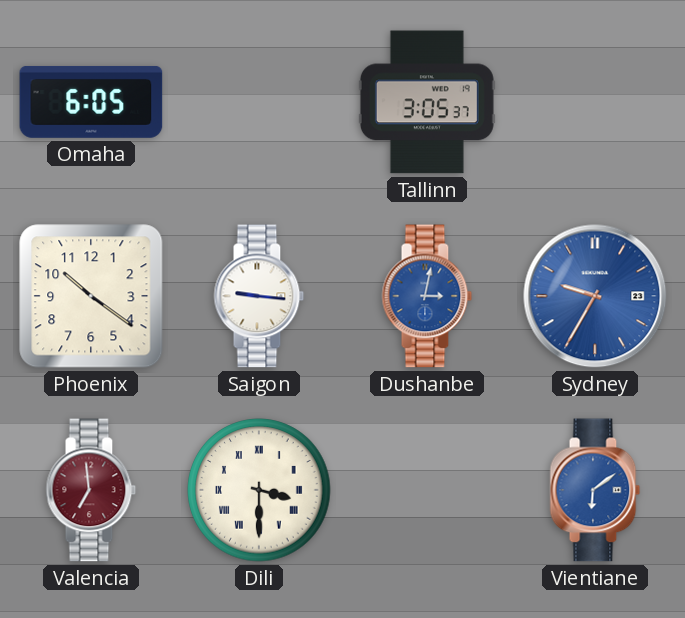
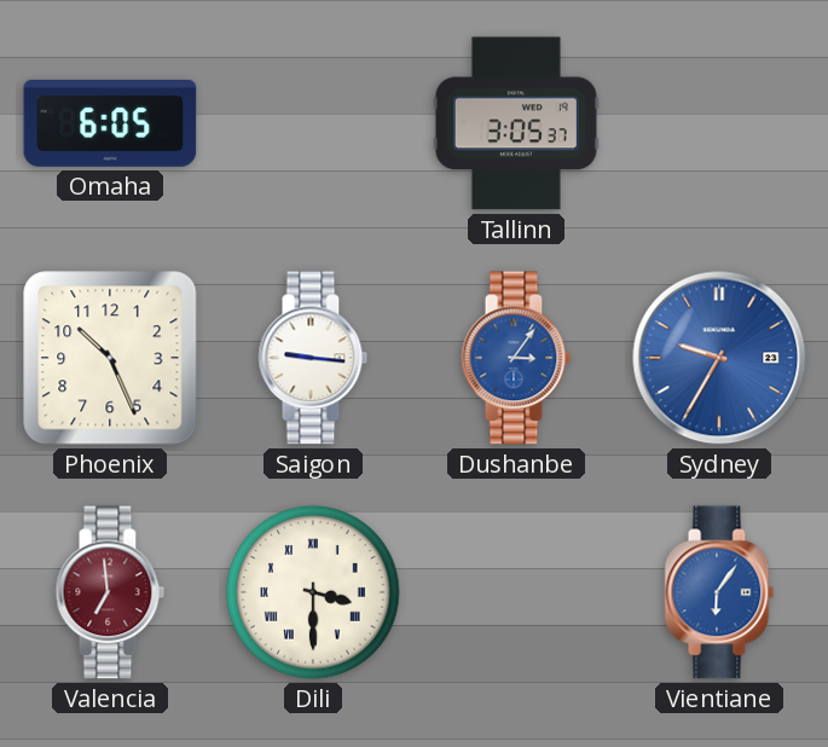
Phoenix: 10:21 -> 10:26
Dushanbe: 3:02 -> 3:06
Vientiane: 6:09 -> 6:06
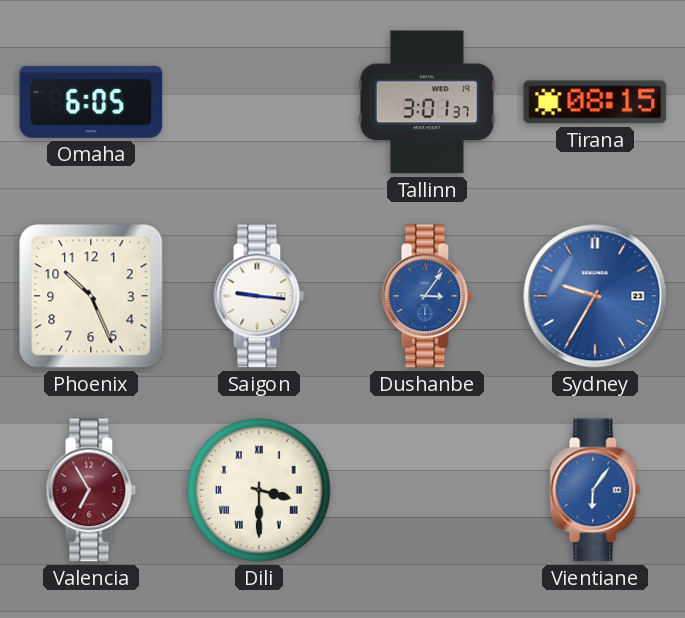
Tallinn: 3:05 -> 3:01
Tirana: none -> 08:15
Valencia: 6:59 -> 6:55
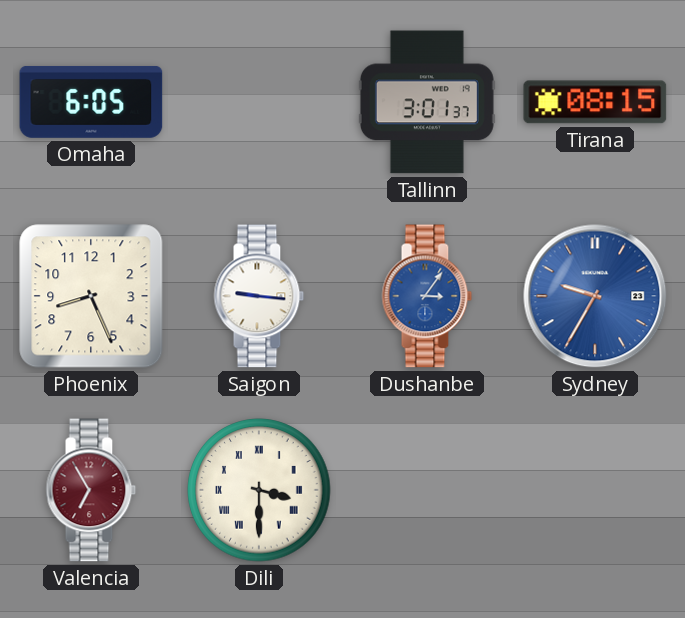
Phoenix: 10:26 -> 8:26
Vientiane: 6:06 -> none
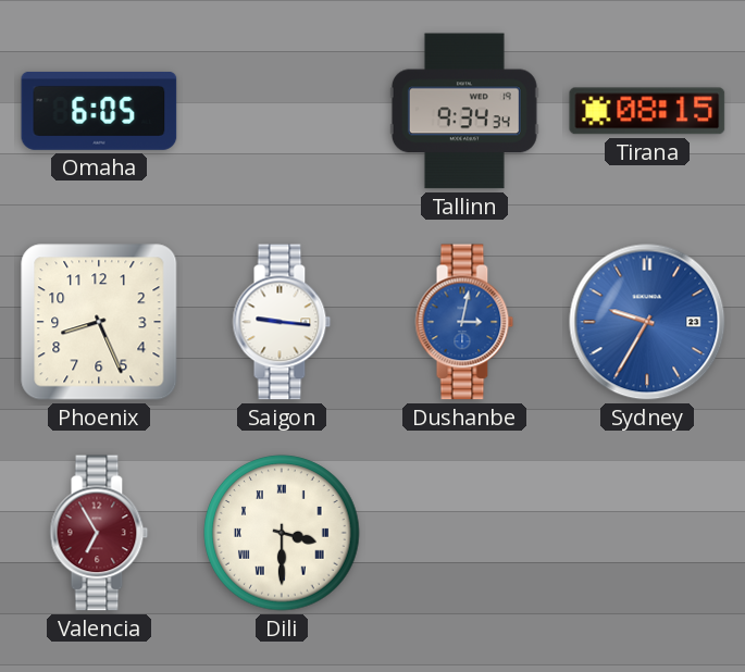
Tallinn: 3:01 -> 9:34
Dushanbe: 3:06 -> 3:02
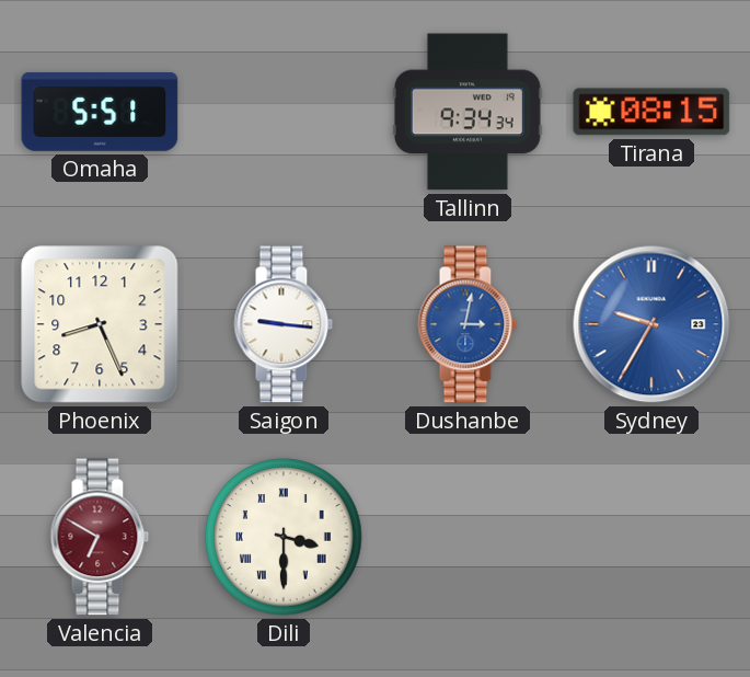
Omaha: 6:05 -> 5:51
Valencia: 6:55 -> 6:50
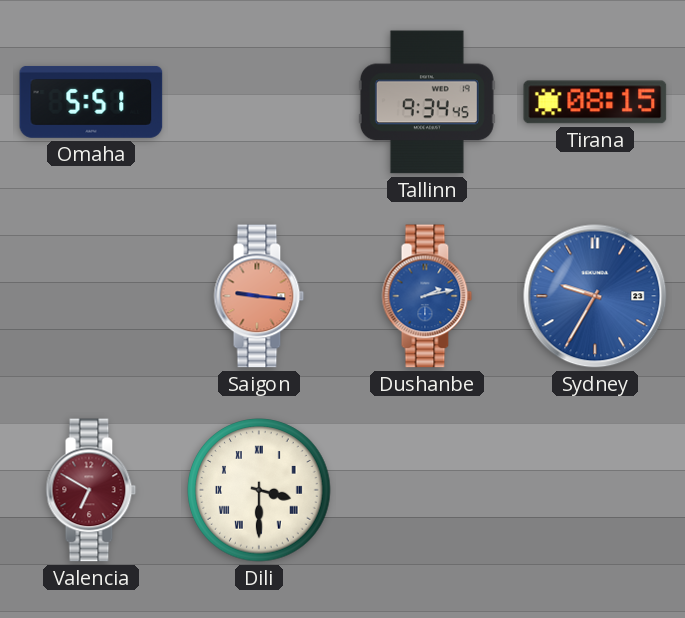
Tallinn: 9:34:34 -> 9:34:45
Phoenix: 8:26 -> none
Saigon dial: white -> salmon
Dushanbe: 3:02 -> 2:13
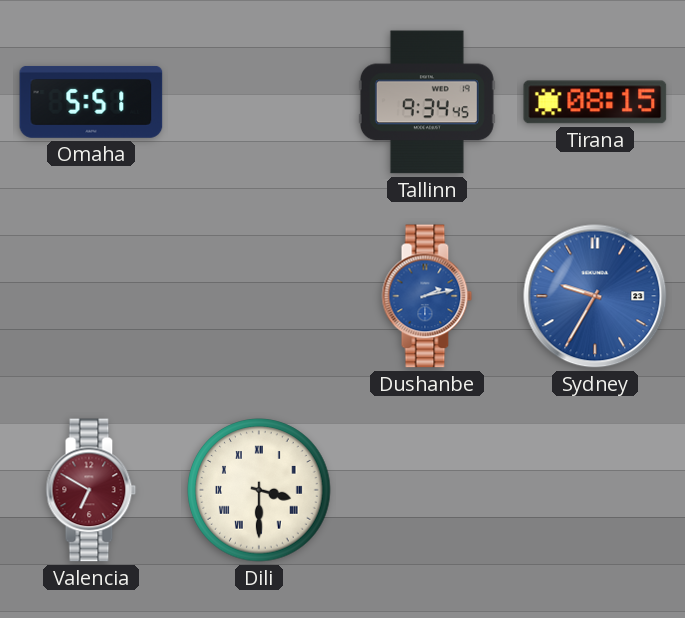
Saigon: 9:16 -> none
